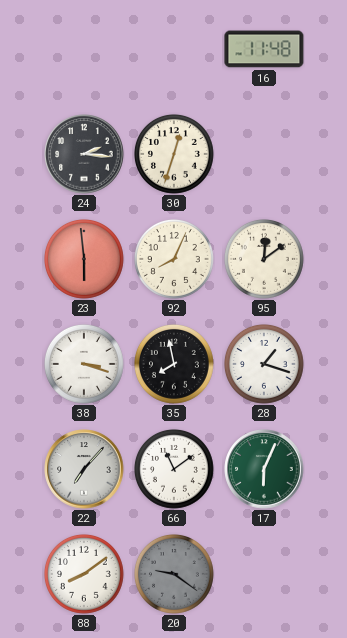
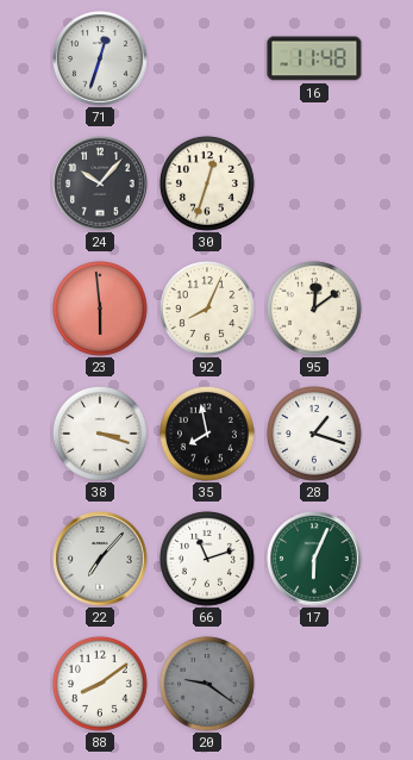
71: none -> 12:33
24: 2:16 -> 10:07
66: 11:09 -> 11:12
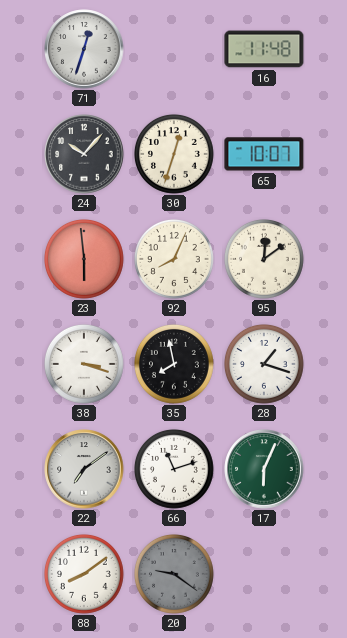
65: none -> 10:07
22: 7:07 -> 7:09
